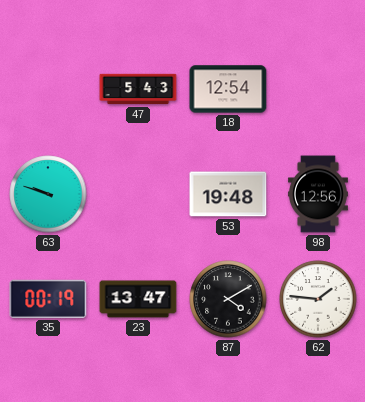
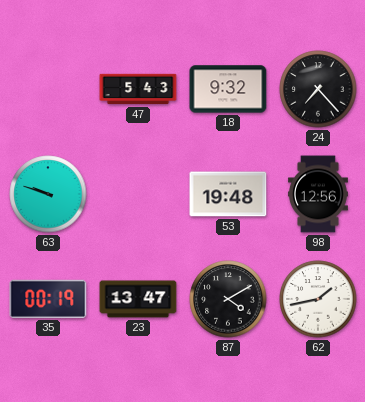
18: 12:54 -> 9:32
24: none -> 7:23
62: 1:46 -> 1:43
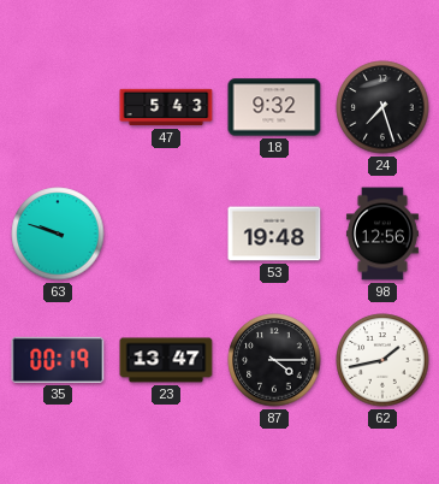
24: 7:23 -> 7:27
87: 4:10 -> 4:15
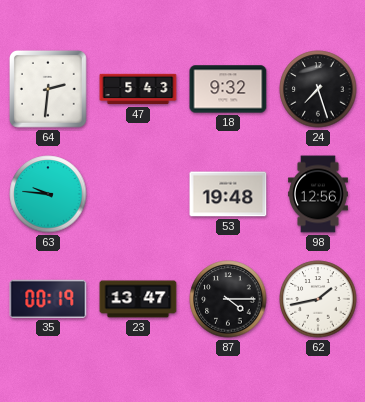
64: none -> 2:31
63: 9:48 -> 9:46
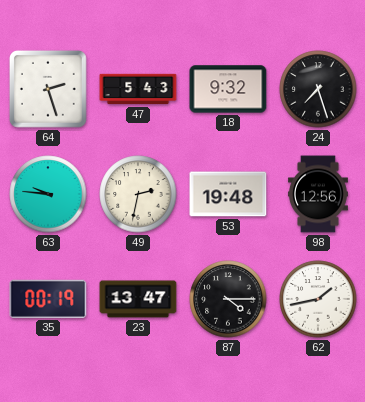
64: 2:31 -> 2:27
49: none -> 2:32
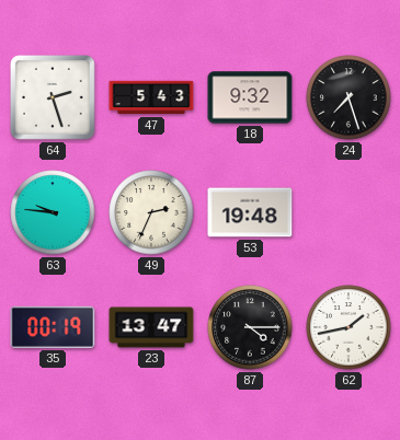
49: 2:32 -> 2:34
98: 12:56 -> none
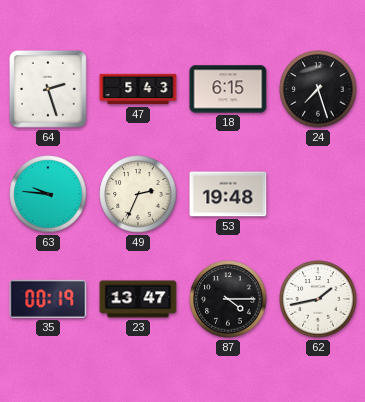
18: 9:32 -> 6:15
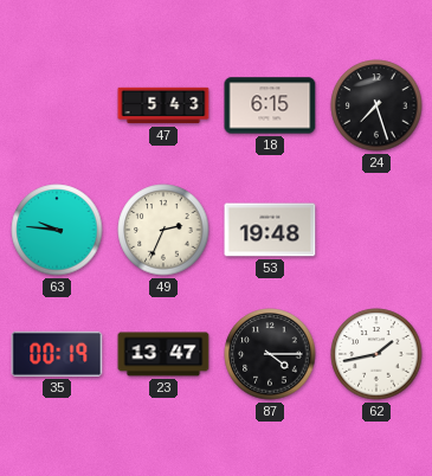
64: 2:27 -> none
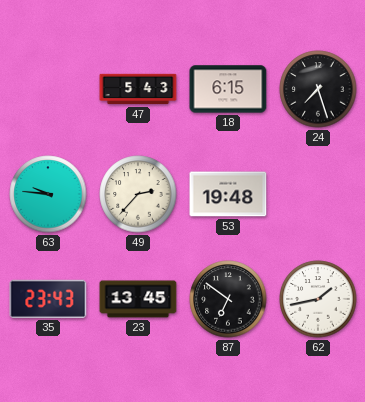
49: 2:34 -> 2:37
35: 00:19 -> 23:43
23: 13:47 -> 13:45
87: 4:15 -> 6:51
